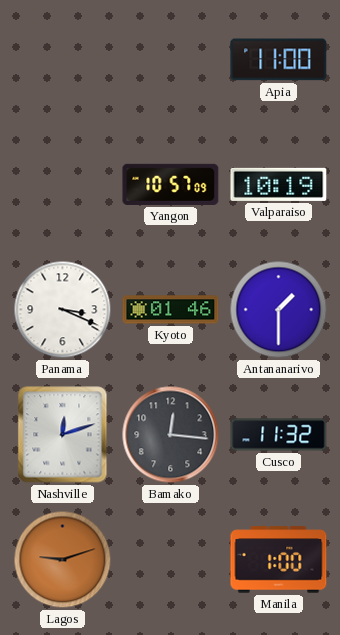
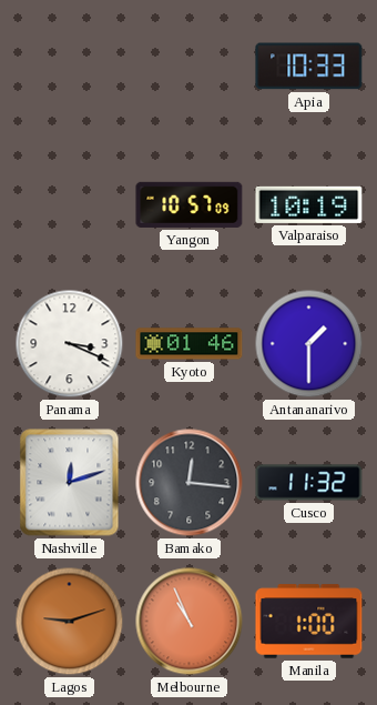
Apia: 11:00 -> 10:33
Melbourne: none -> 10:56
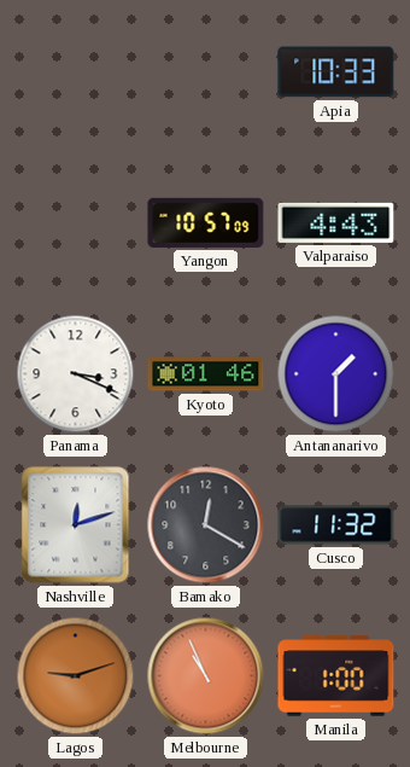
Valparaiso: 10:19 -> 4:43
Bamako: 12:16 -> 12:20
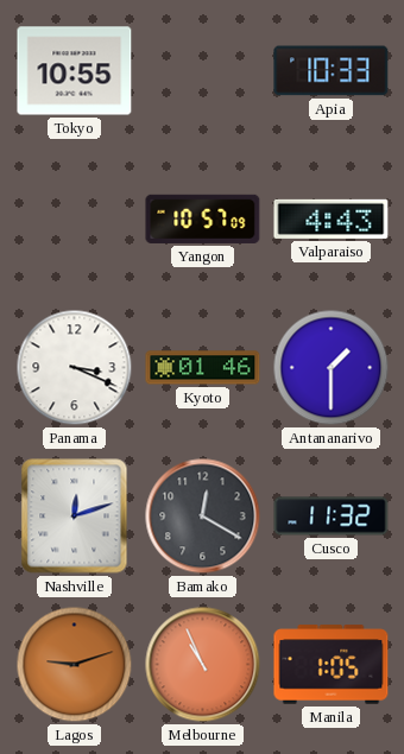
Tokyo: none -> 10:55
Manila: 1:00 -> 1:05
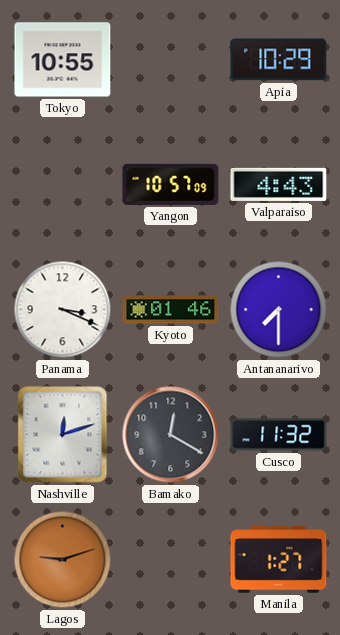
Apia: 10:33 -> 10:29
Antananarivo: 1:30 -> 7:30
Melbourne: 10:56 -> none
Manila: 1:05 -> 1:27
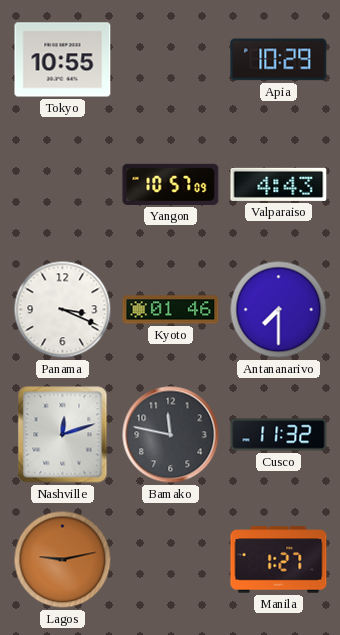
Bamako: 12:20 -> 11:47
Lagos: 9:12 -> 9:13
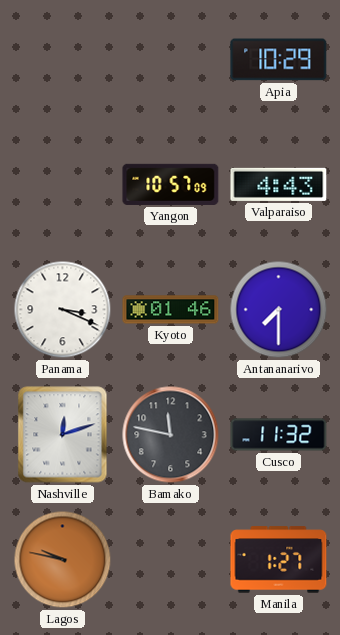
Tokyo: 10:55 -> none
Lagos: 9:13 -> 9:47
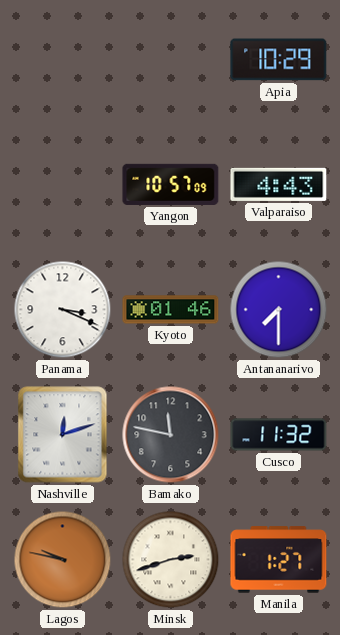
Minsk: none -> 2:42
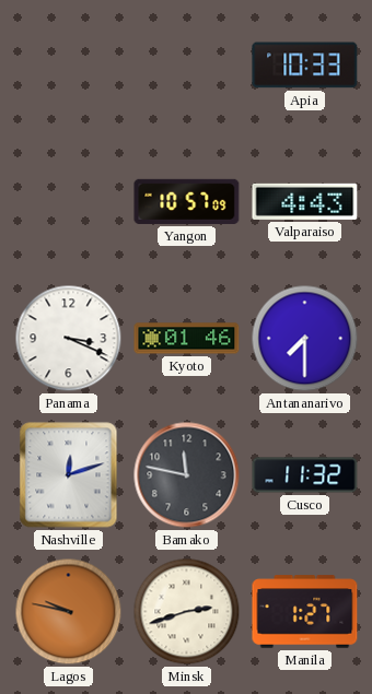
Apia: 10:29 -> 10:33
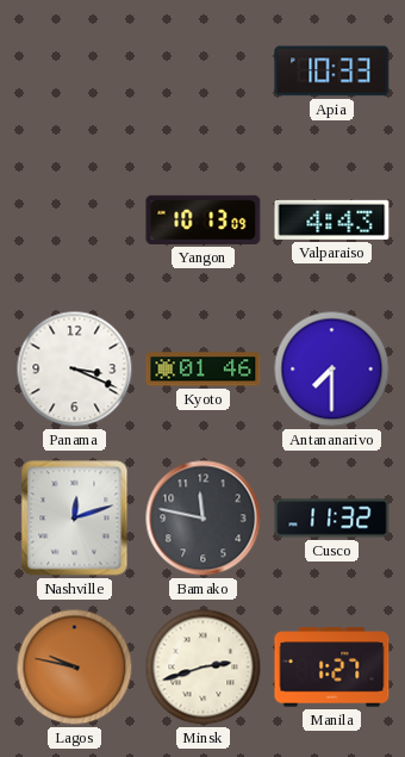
Yangon: 10:57 -> 10:13
